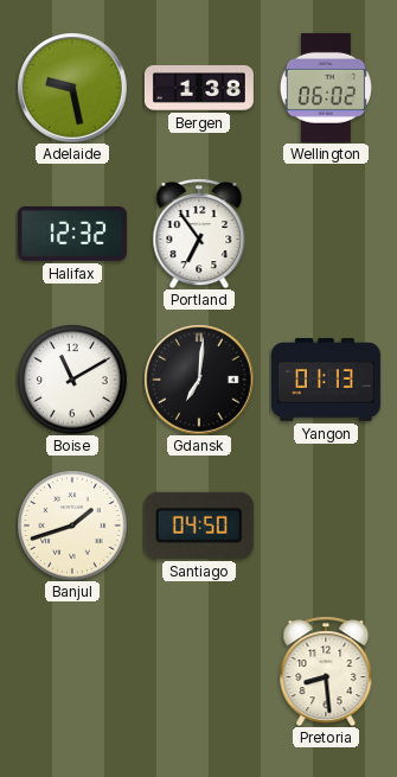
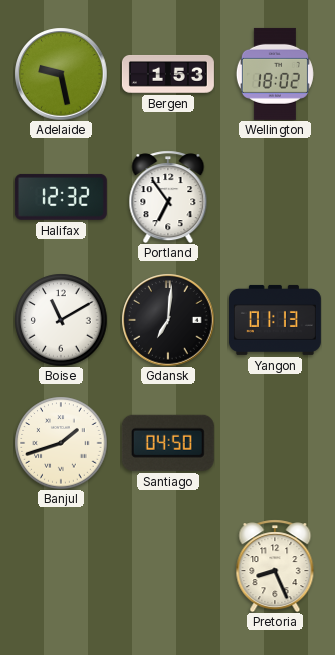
Bergen: 1:38 -> 1:53
Wellington: 06:02 -> 18:02
Pretoria: 8:29 -> 8:26
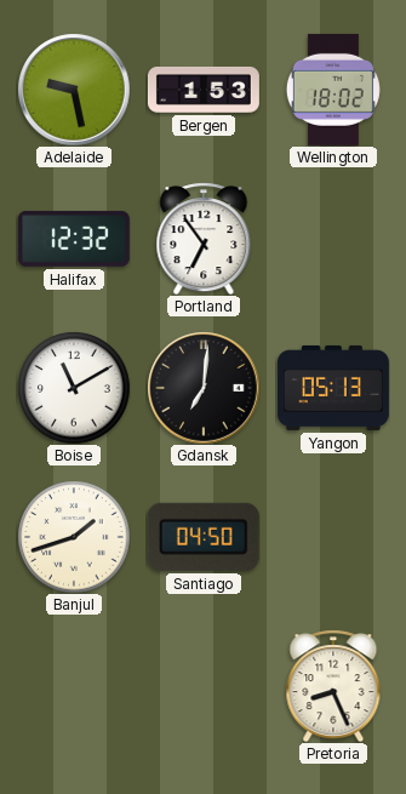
Yangon: 01:13 -> 05:13
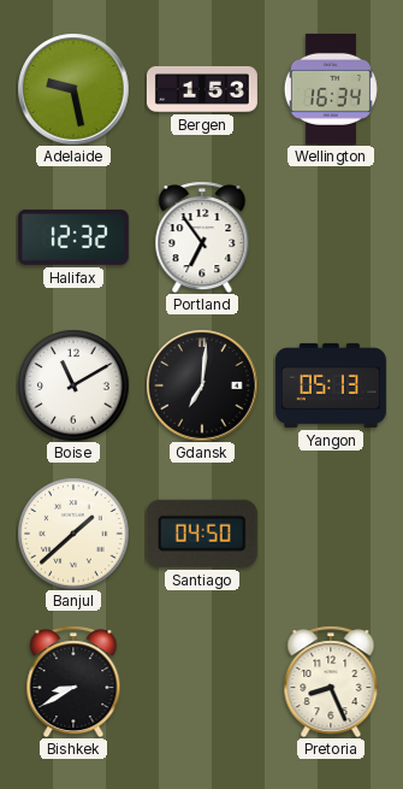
Wellington: 18:02 -> 16:34
Banjul: 1:42 -> 1:38
Bishkek: none -> 8:40
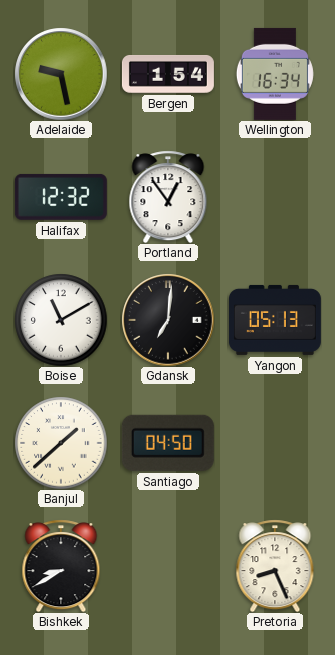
Bergen: 1:53 -> 1:54
Portland: 6:54 -> 12:54
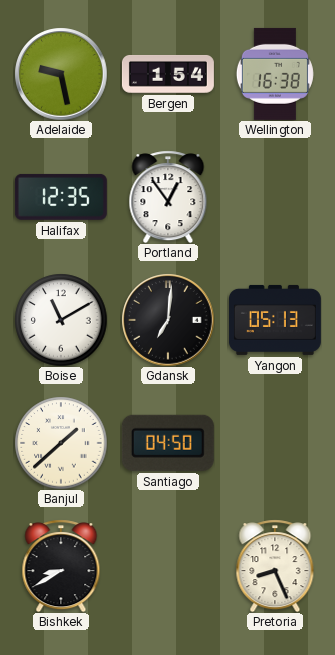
Wellington: 16:34 -> 16:38
Halifax: 12:32 -> 12:35
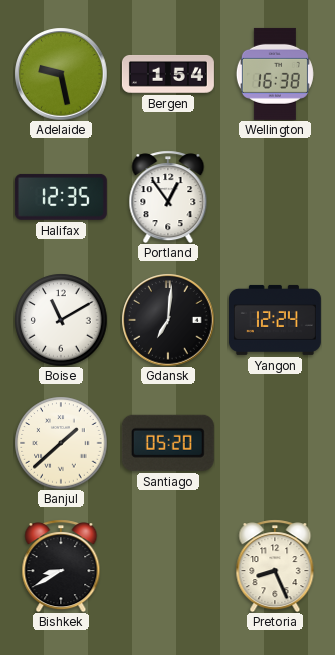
Yangon: 05:13 -> 12:24
Santiago: 04:50 -> 05:20
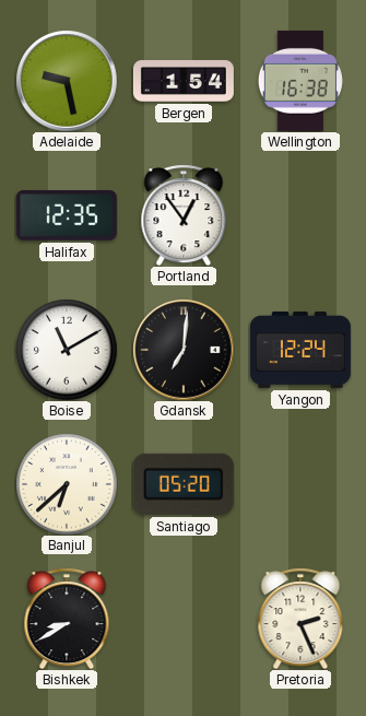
Banjul: 1:38 -> 6:38
Pretoria: 8:26 -> 2:26
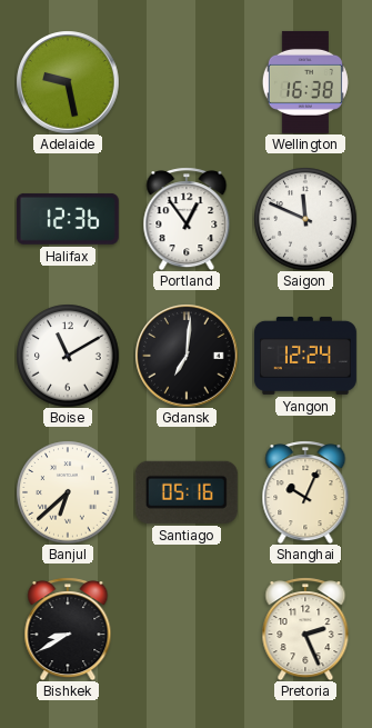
Bergen: 1:54 -> none
Halifax: 12:35 -> 12:36
Saigon: none -> 11:49
Santiago: 05:20 -> 05:16
Shanghai: none -> 10:04
